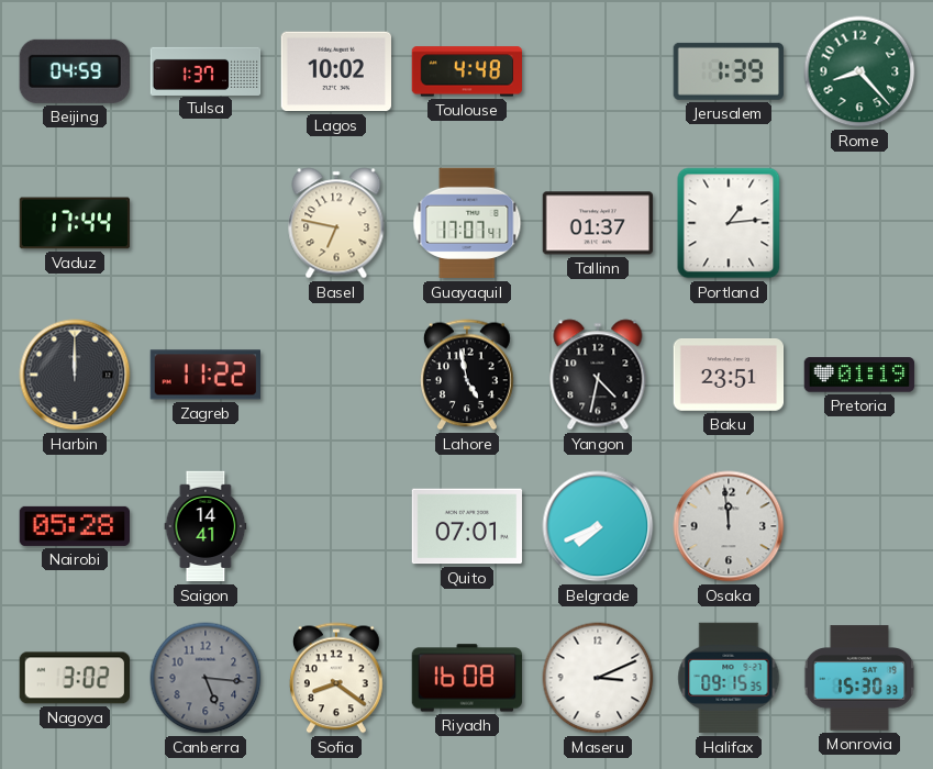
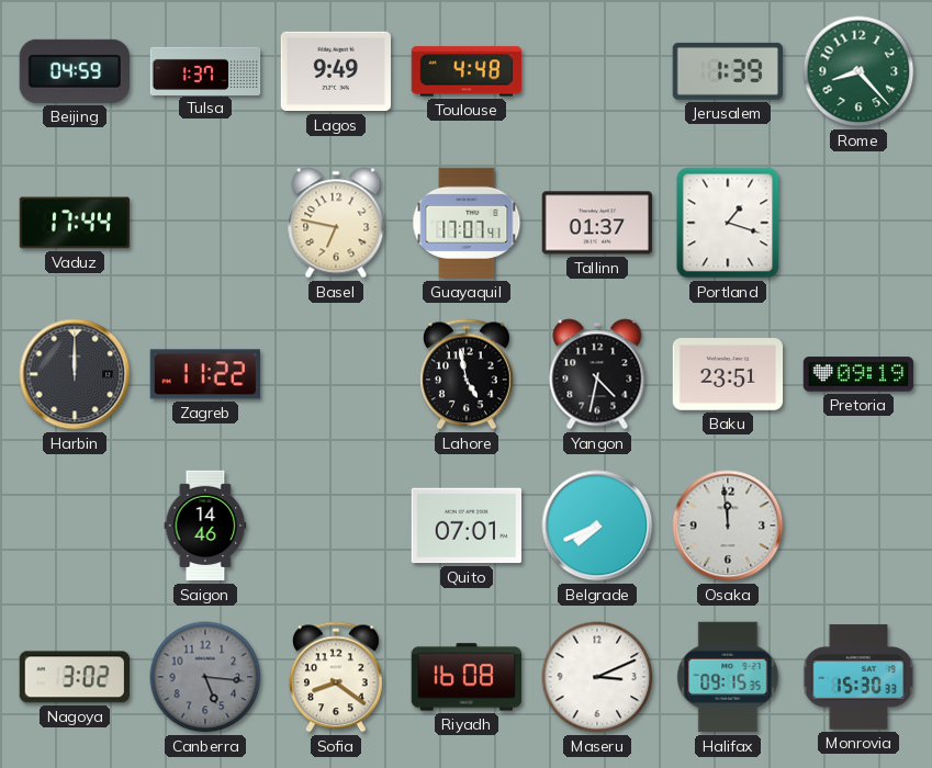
Lagos: 10:02 -> 9:49
Portland: 1:14 -> 1:18
Pretoria: 01:19 -> 09:19
Nairobi: 05:28 -> none
Saigon: 14:41 -> 14:46
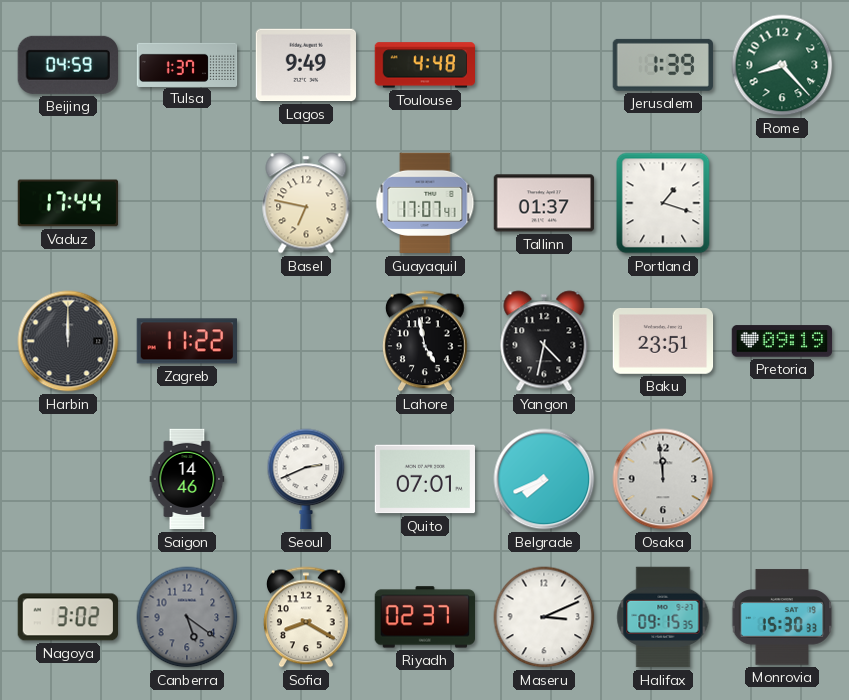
Seoul: none -> 2:41
Canberra: 5:16 -> 5:21
Sofia: 8:21 -> 8:20
Riyadh: 16:08 -> 02:37
